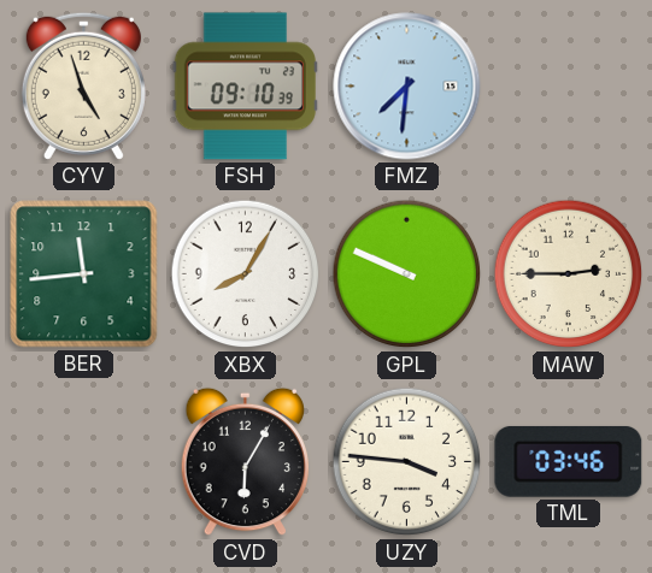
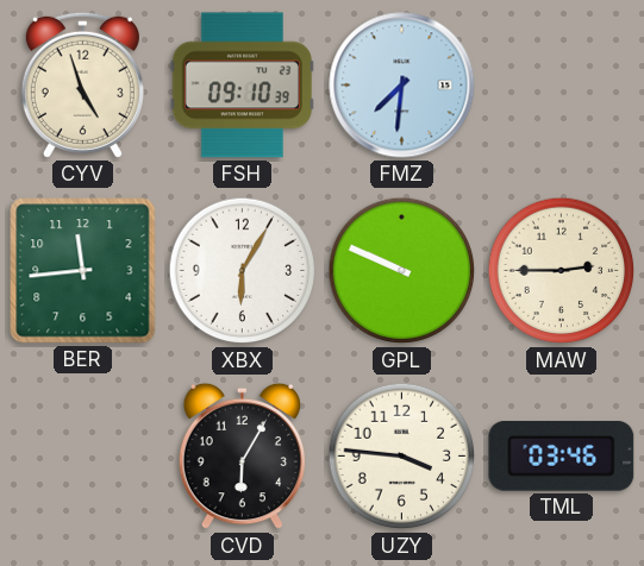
XBX: 8:05 -> 6:05
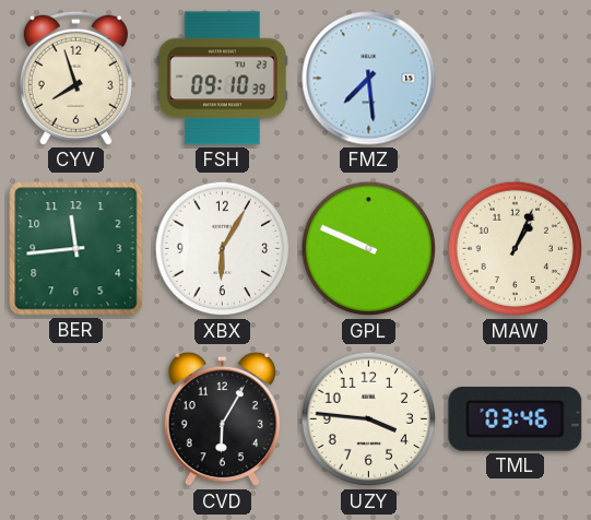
CYV: 4:57 -> 7:57
FMZ: 7:31 -> 7:29
MAW: 2:45 -> 1:04
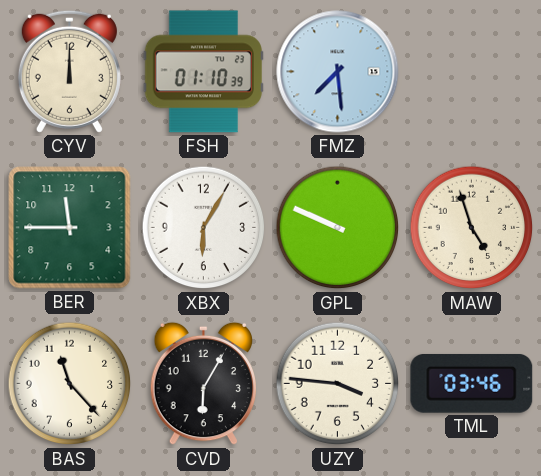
CYV: 7:57 -> 12:00
FSH: 09:10 -> 01:10
BER: 11:44 -> 11:45
MAW: 1:04 -> 4:57
BAS: none -> 11:23
